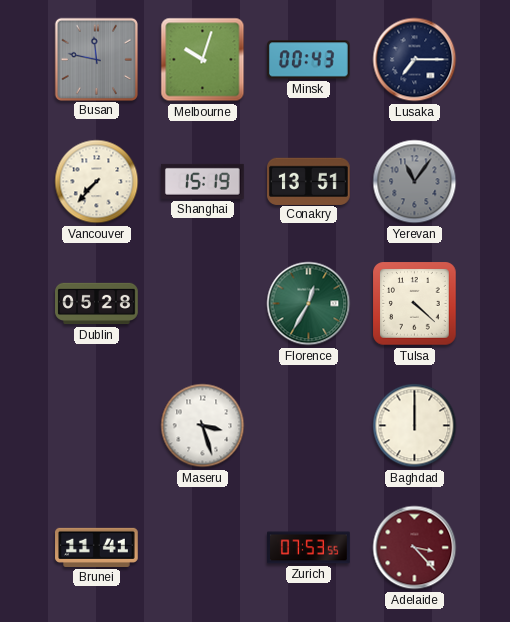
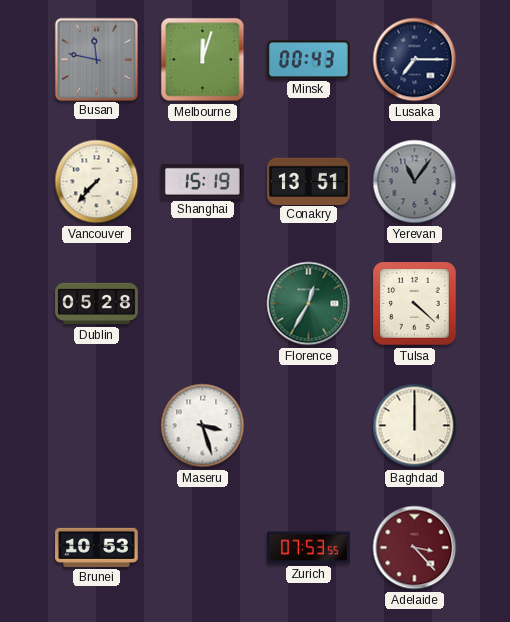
Melbourne: 10:03 -> 12:03
Brunei: 11:41 -> 10:53
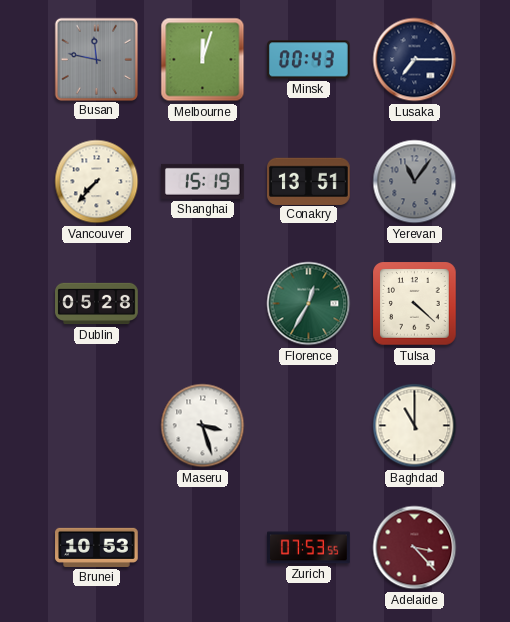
Baghdad: 12:00 -> 11:00
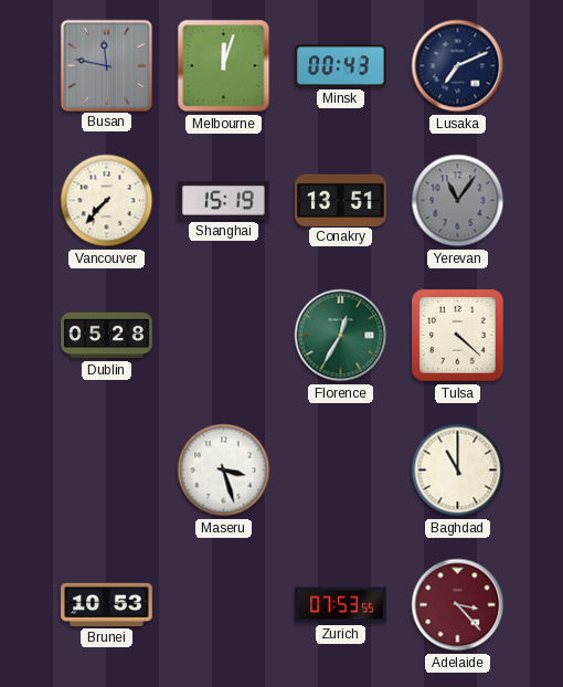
Lusaka: 7:15 -> 7:11
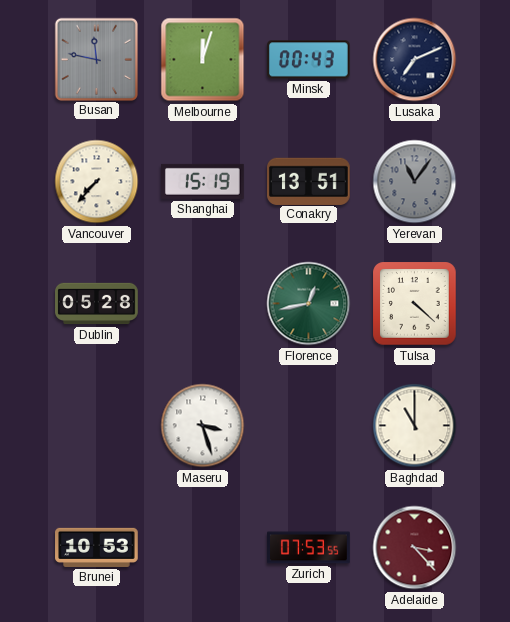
Florence: 12:35 -> 12:43
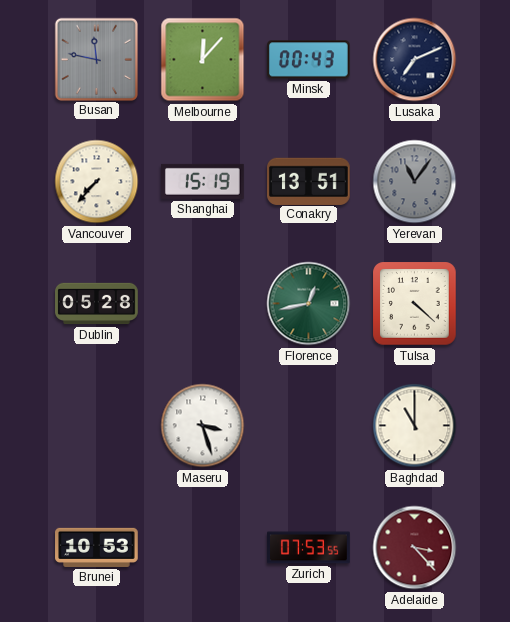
Melbourne: 12:03 -> 12:07
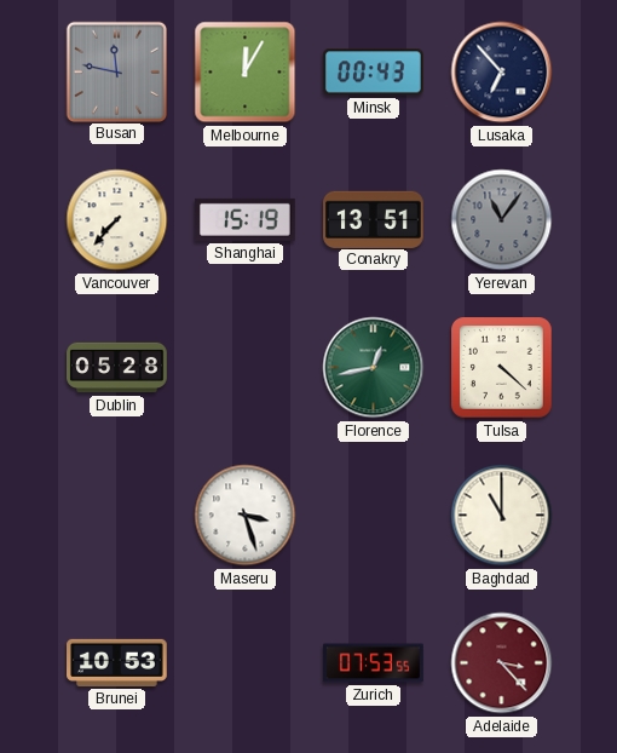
Melbourne: 12:07 -> 12:05
Lusaka: 7:11 -> 6:53
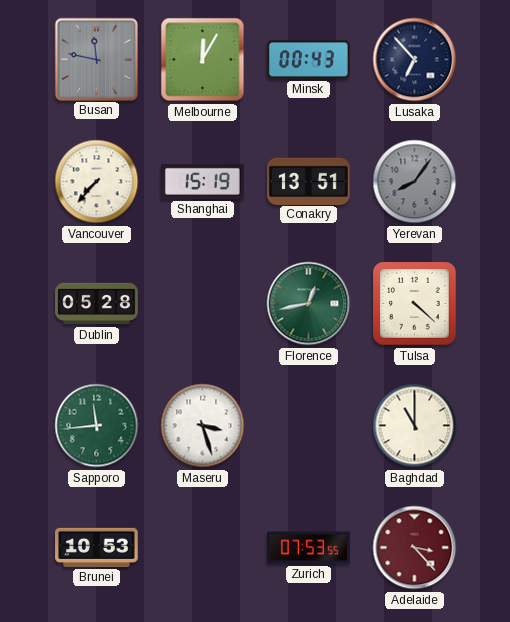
Yerevan: 11:06 -> 8:06
Sapporo: none -> 11:44
